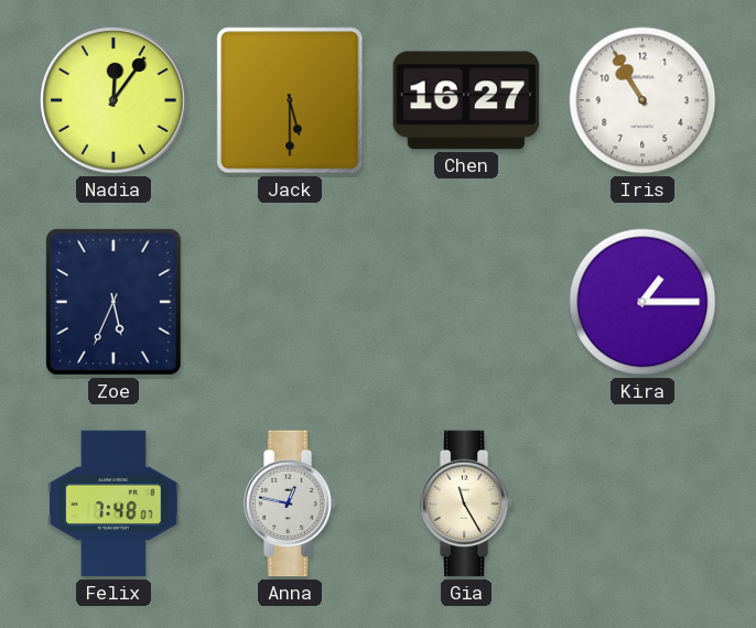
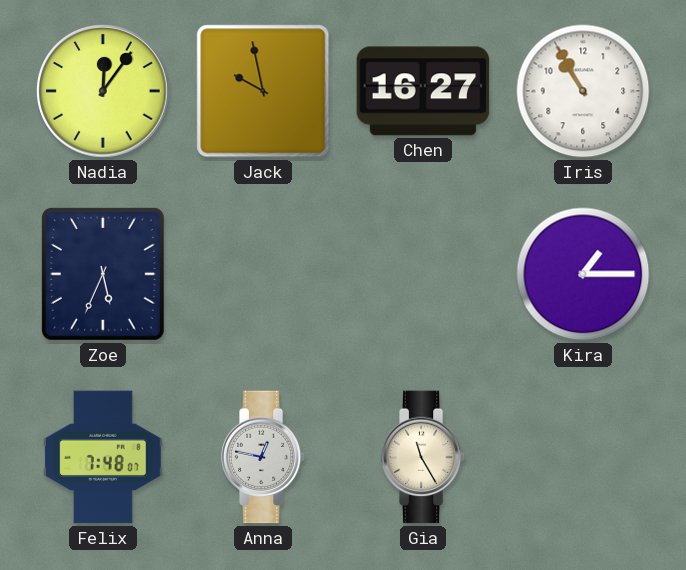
Jack: 5:30 -> 9:58
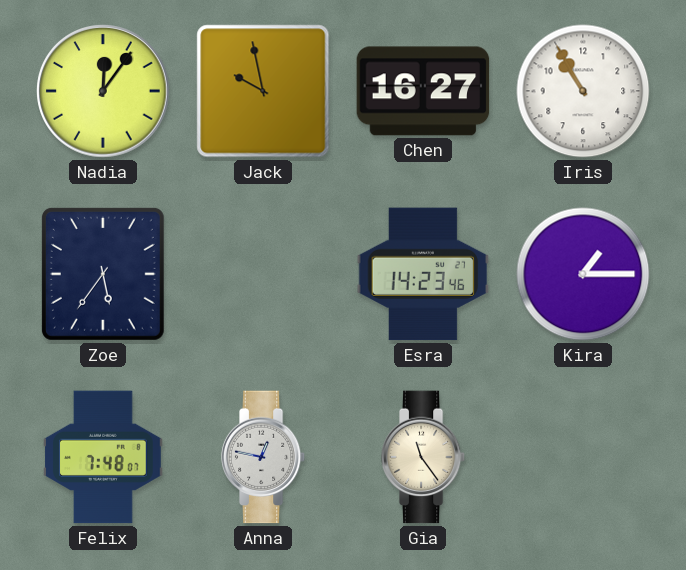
Zoe: 5:34 -> 5:36
Esra: none -> 14:23
Gia: 11:25 -> 11:24
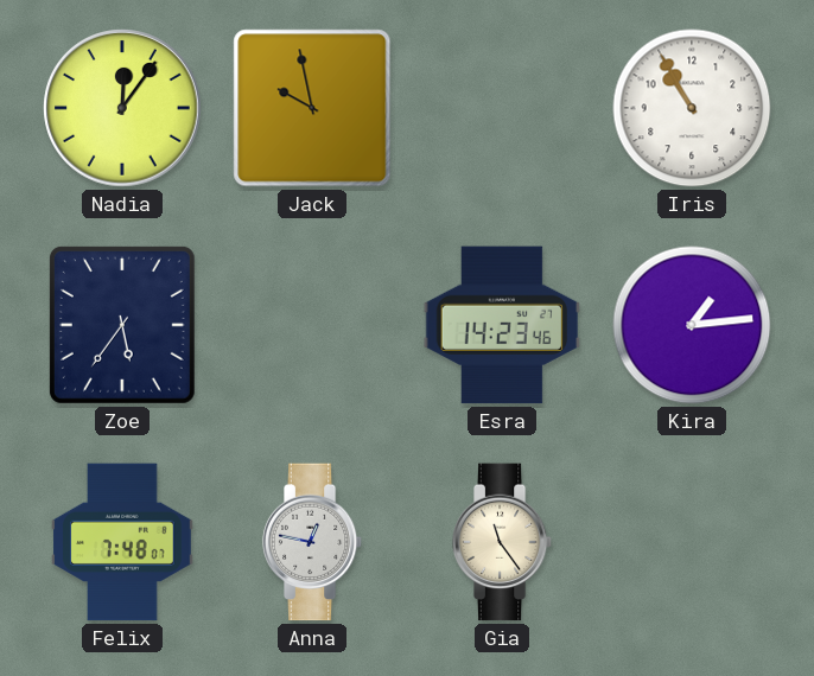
Chen: 16:27 -> none
Kira: 1:15 -> 1:14
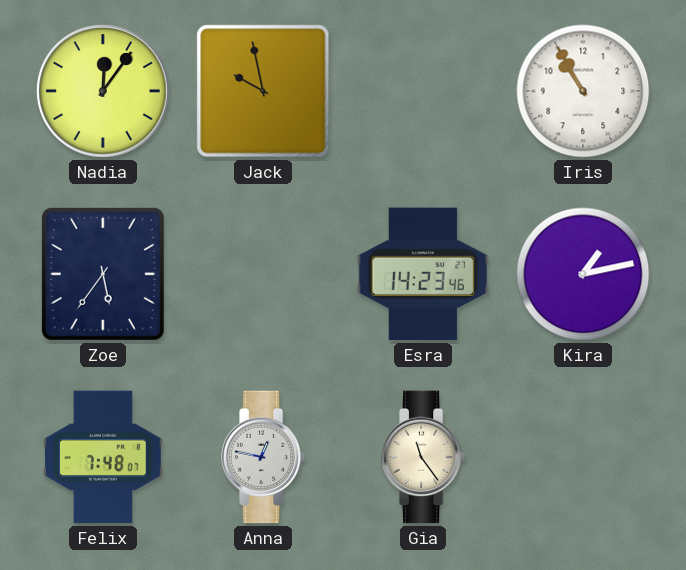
Kira: 1:14 -> 1:13
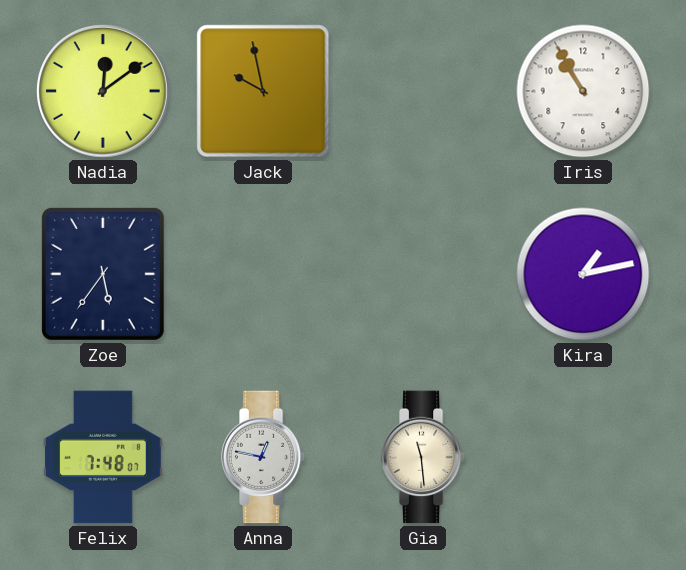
Nadia: 12:06 -> 12:09
Esra: 14:23 -> none
Gia: 11:24 -> 11:29
